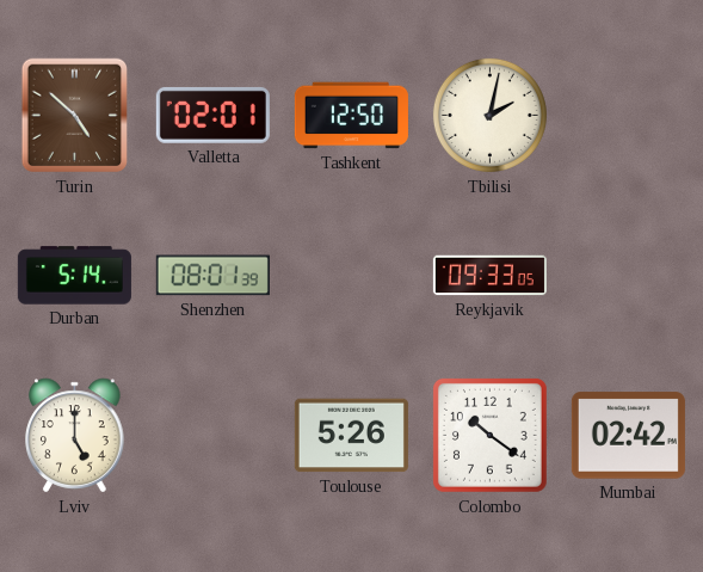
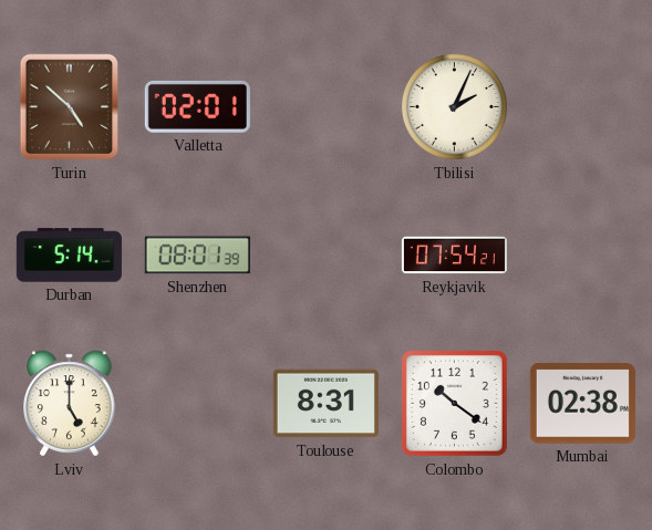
Tashkent: 12:50 -> none
Tbilisi: 2:02 -> 2:04
Reykjavik: 09:33 -> 07:54
Toulouse: 5:26 -> 8:31
Mumbai: 02:42 -> 02:38
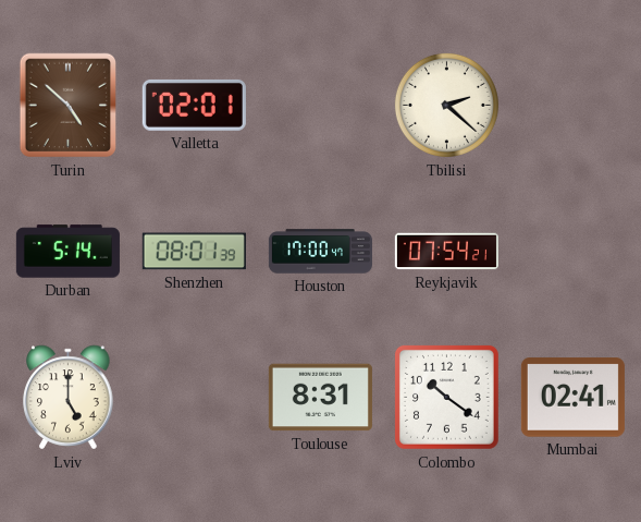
Tbilisi: 2:04 -> 2:22
Houston: none -> 17:00
Mumbai: 02:38 -> 02:41
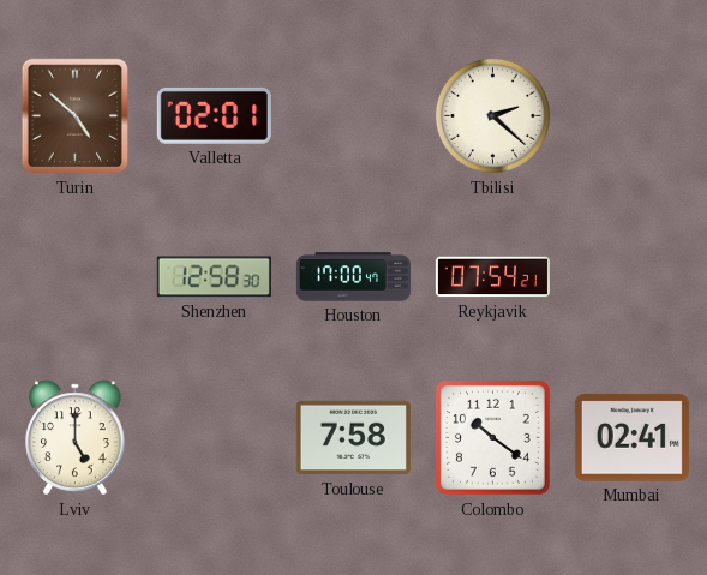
Durban: 5:14 -> none
Shenzhen: 08:01 -> 12:58
Toulouse: 8:31 -> 7:58
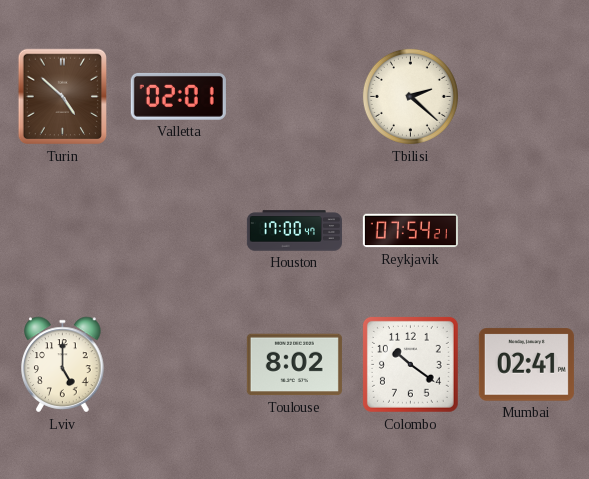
Shenzhen: 12:58 -> none
Toulouse: 7:58 -> 8:02
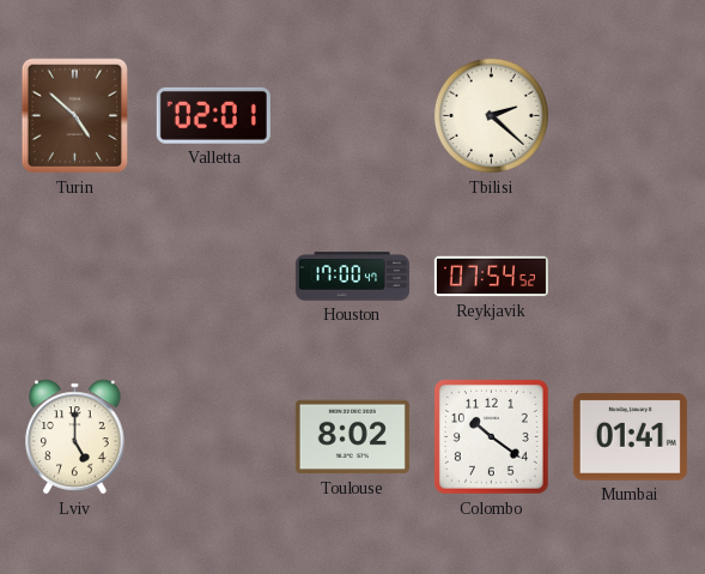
Reykjavik: 07:54:21 -> 07:54:52
Mumbai: 02:41 -> 01:41
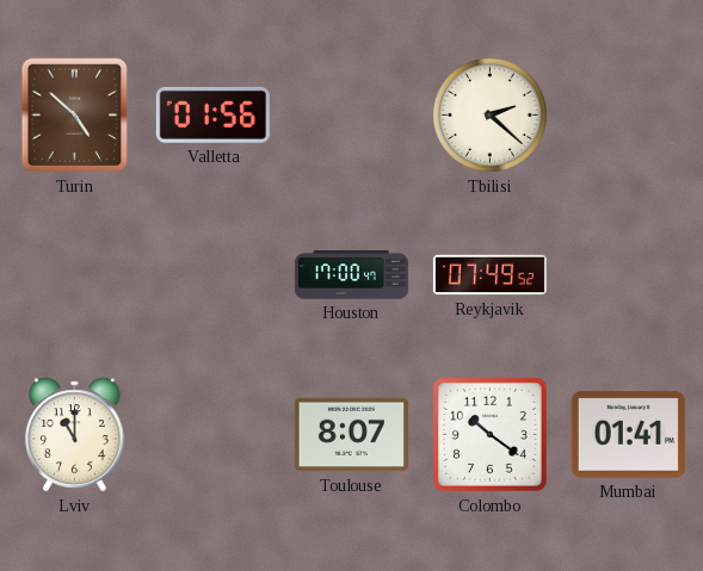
Valletta: 02:01 -> 01:56
Reykjavik: 07:54 -> 07:49
Lviv: 5:00 -> 11:00
Toulouse: 8:02 -> 8:07
